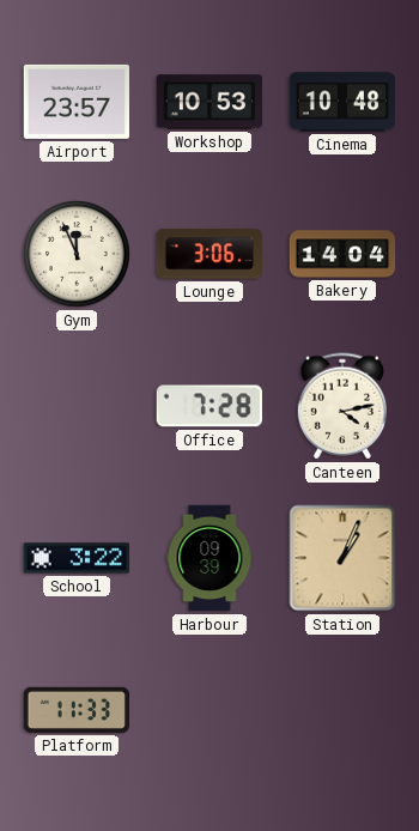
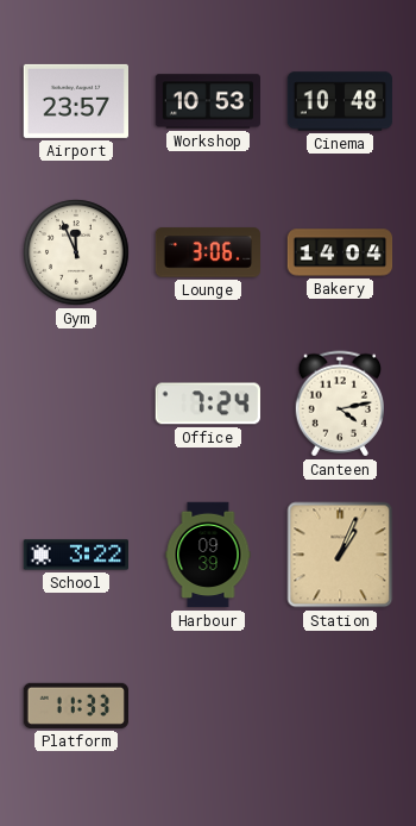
Office: 7:28 -> 7:24
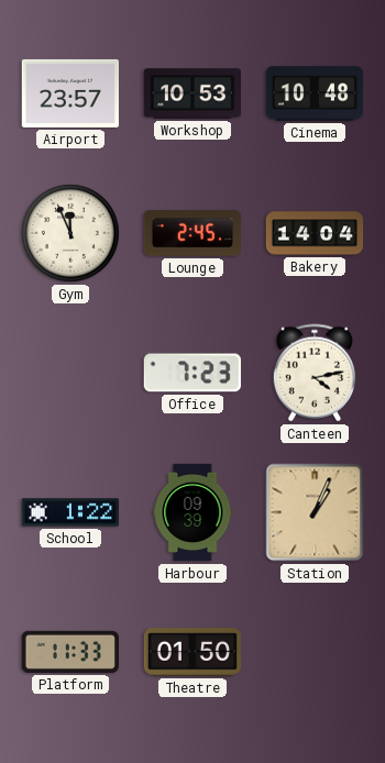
Lounge: 3:06 -> 2:45
Office: 7:24 -> 7:23
School: 3:22 -> 1:22
Theatre: none -> 01:50
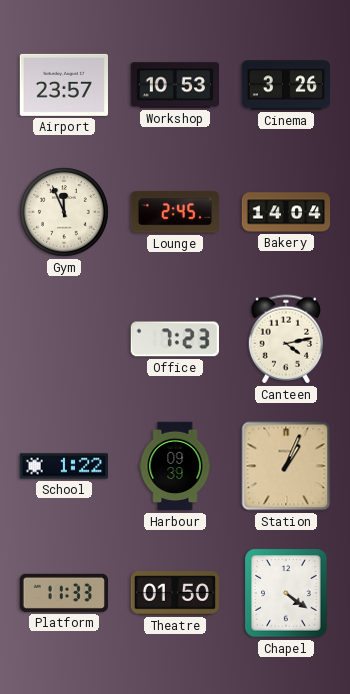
Cinema: 10:48 -> 3:26
Chapel: none -> 4:21
